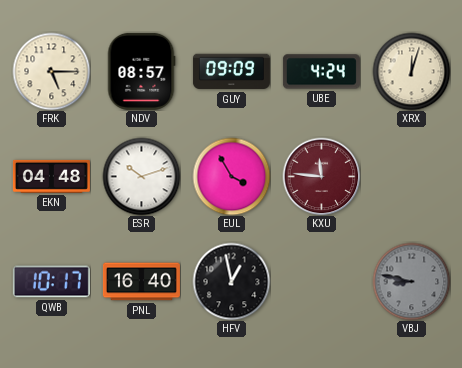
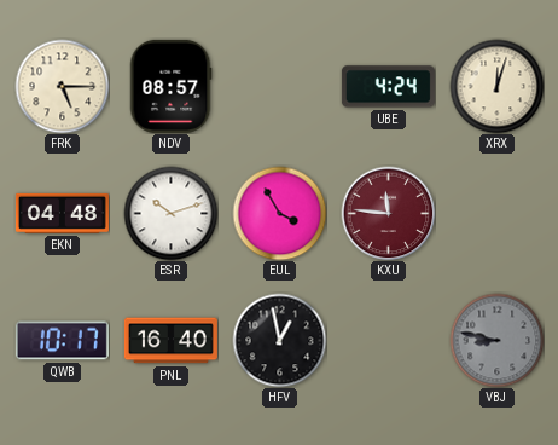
GUY: 09:09 -> none
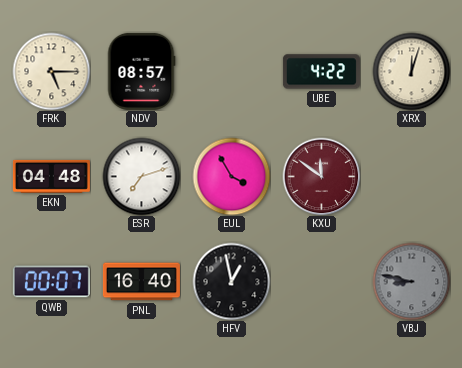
UBE: 4:24 -> 4:22
ESR: 10:12 -> 7:12
KXU: 11:46 -> 11:51
QWB: 10:17 -> 00:07
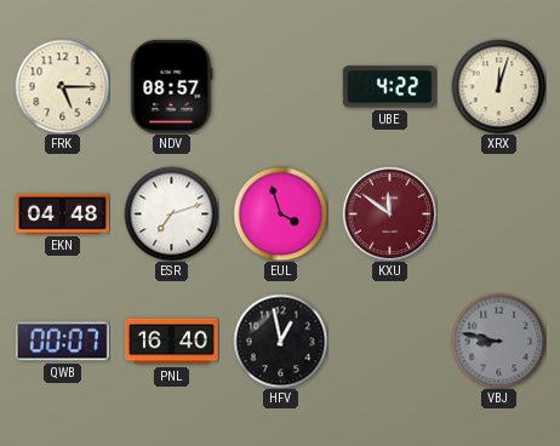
EUL: 3:55 -> 3:57
